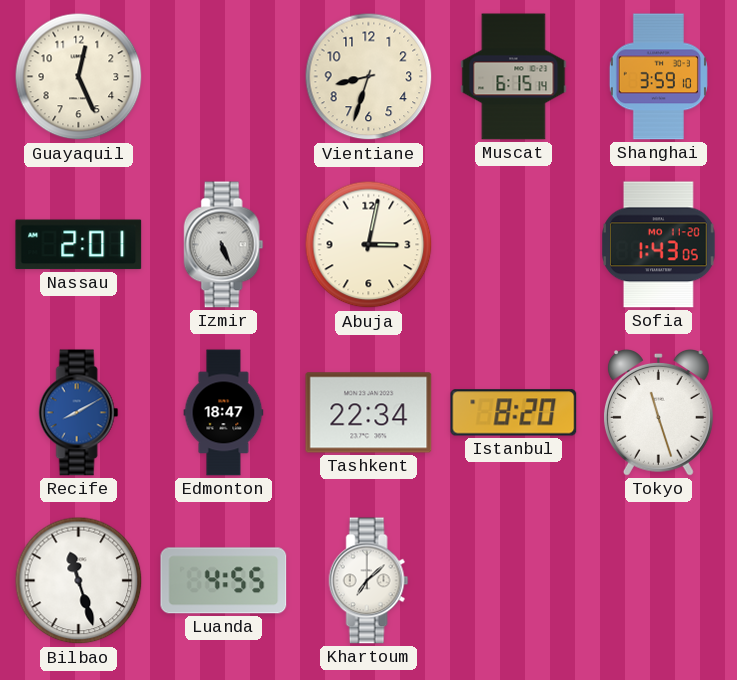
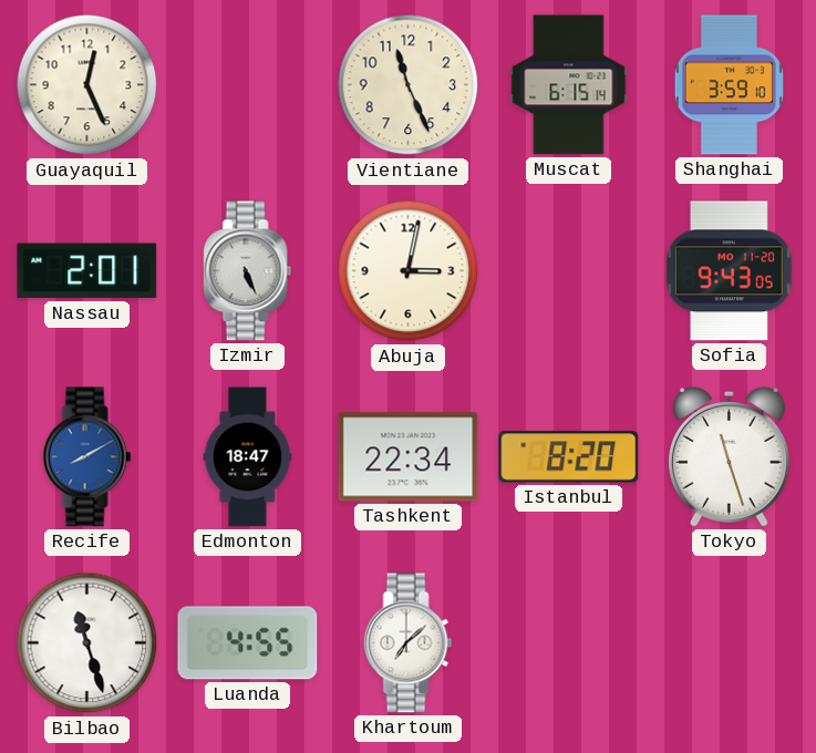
Vientiane: 8:33 -> 11:26
Sofia: 1:43 -> 9:43
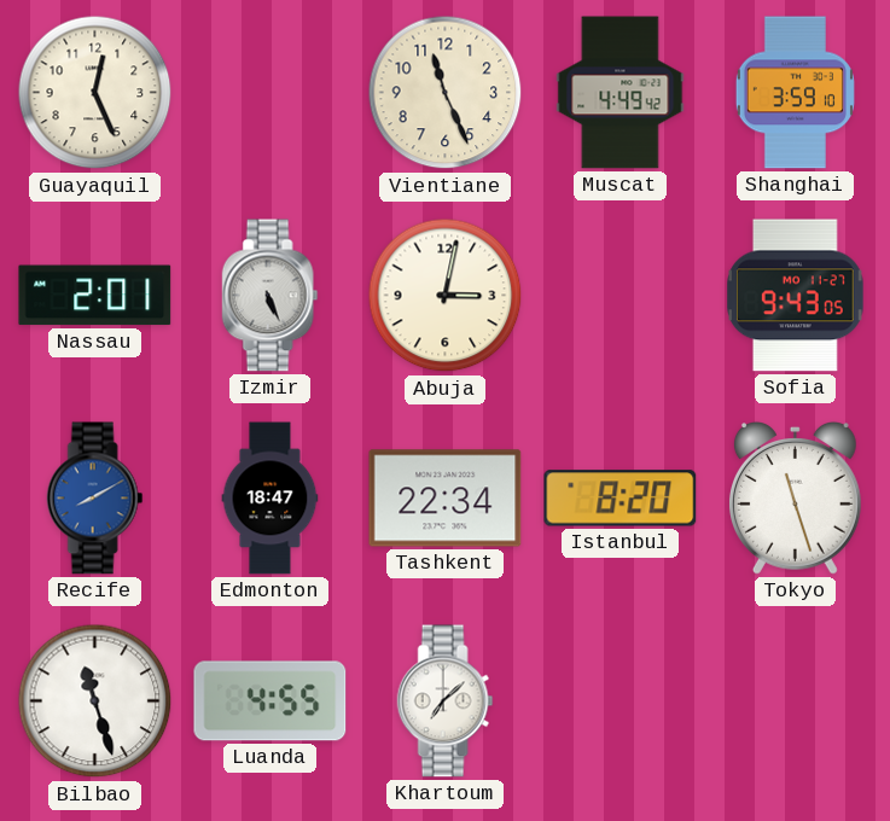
Muscat: 6:15 -> 4:49
Sofia date: MO 11-20 -> MO 11-27
